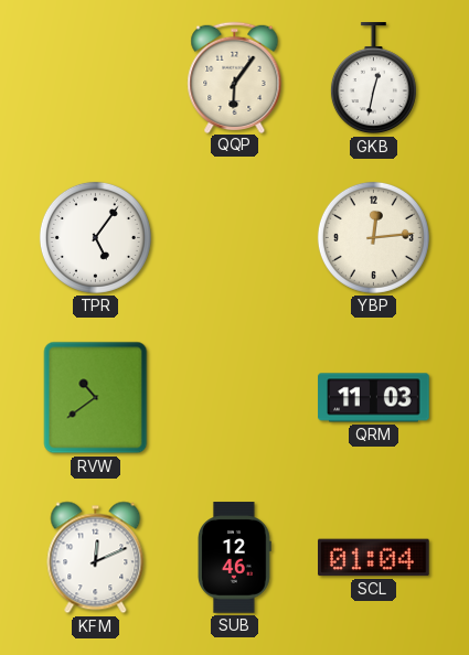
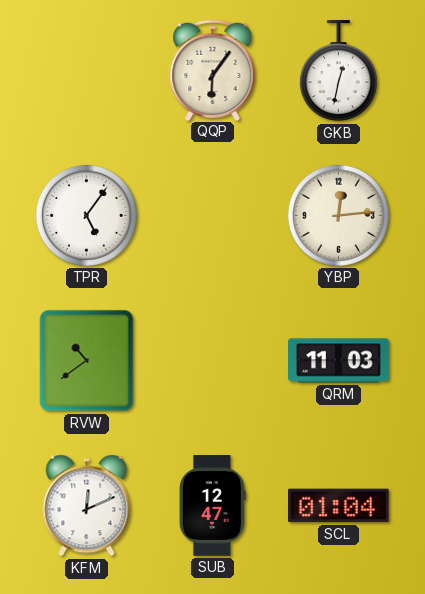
SUB: 12:46 -> 12:47
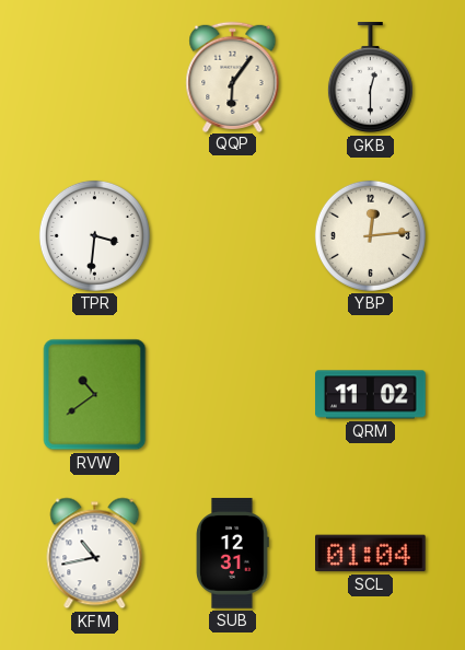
GKB: 12:32 -> 12:30
TPR: 5:06 -> 3:31
QRM: 11:03 -> 11:02
KFM: 12:11 -> 10:43
SUB: 12:47 -> 12:31
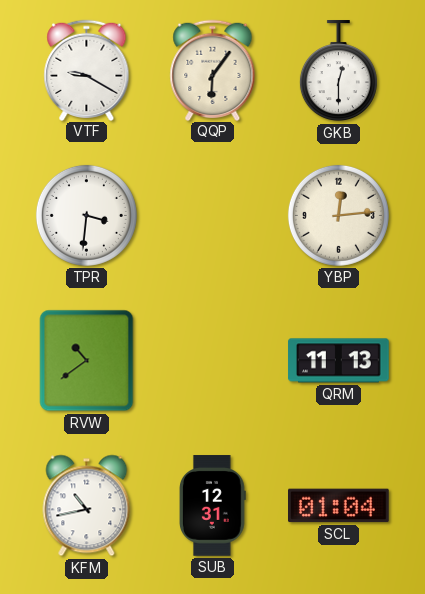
VTF: none -> 9:20
QRM: 11:02 -> 11:13
